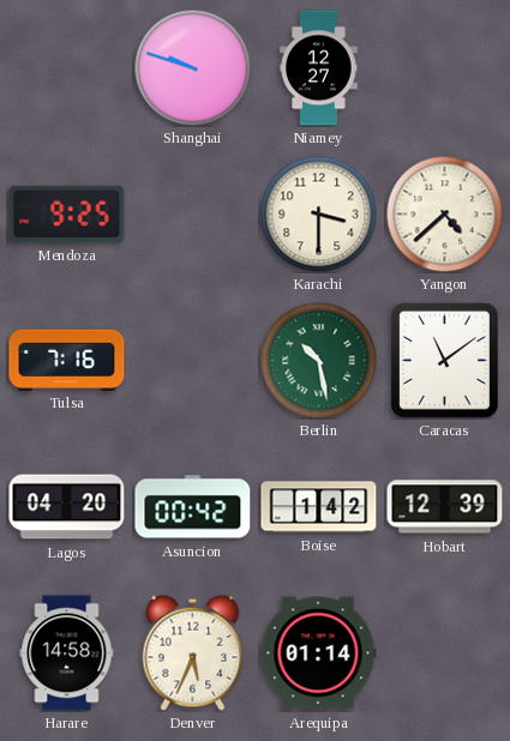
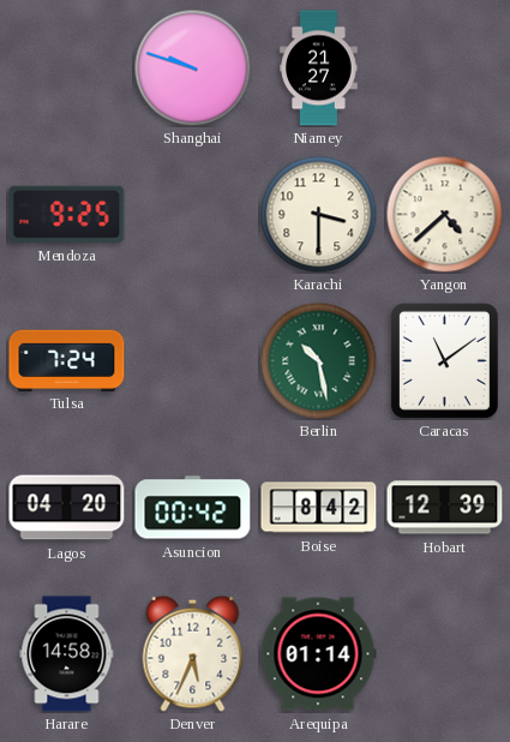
Niamey: 12:27 -> 21:27
Tulsa: 7:16 -> 7:24
Boise: 1:42 -> 8:42
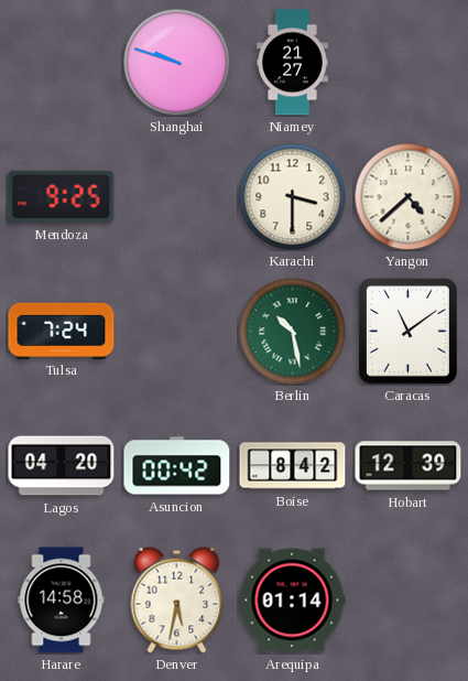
Denver: 5:34 -> 5:32
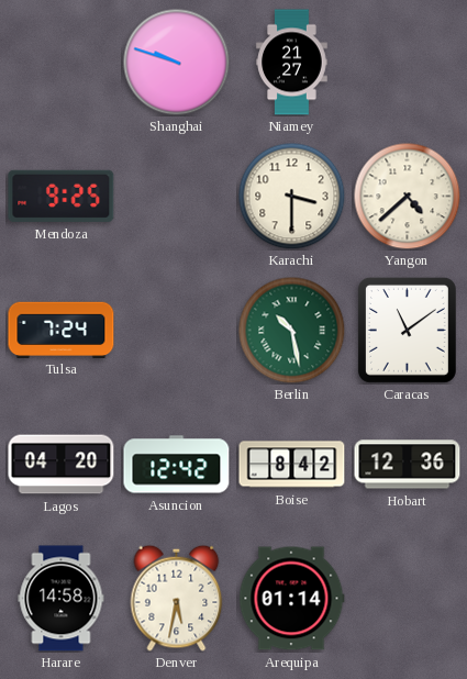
Asuncion: 00:42 -> 12:42
Hobart: 12:39 -> 12:36
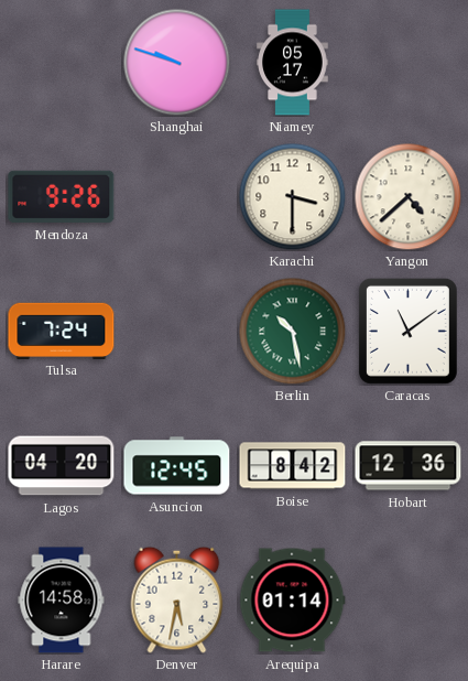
Niamey: 21:27 -> 05:17
Mendoza: 9:25 -> 9:26
Asuncion: 12:42 -> 12:45
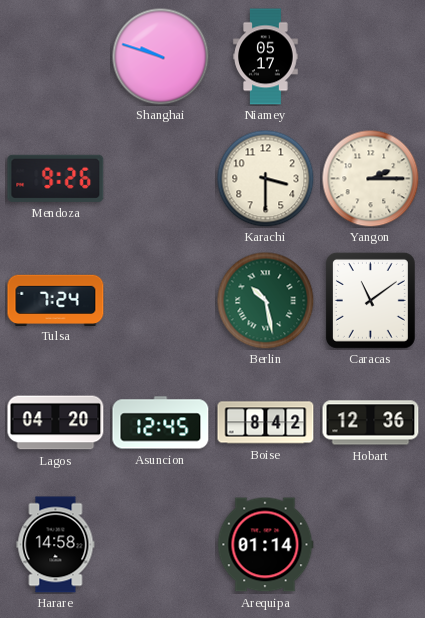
Yangon: 4:38 -> 2:15
Denver: 5:32 -> none
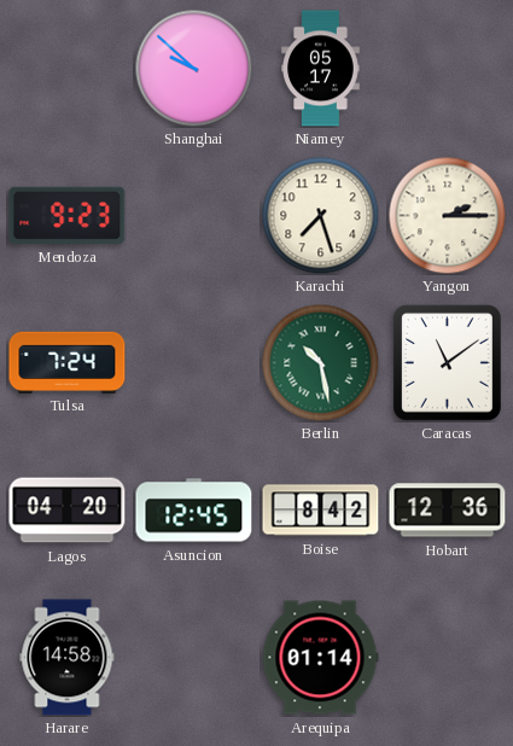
Shanghai: 9:48 -> 9:52
Mendoza: 9:26 -> 9:23
Karachi: 3:30 -> 7:27
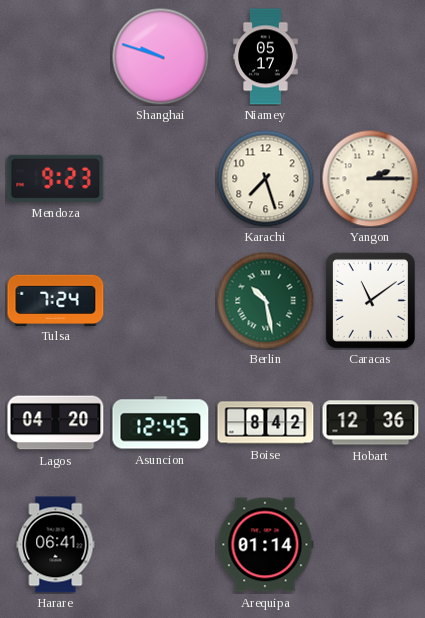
Shanghai: 9:52 -> 9:48
Harare: 14:58 -> 06:41
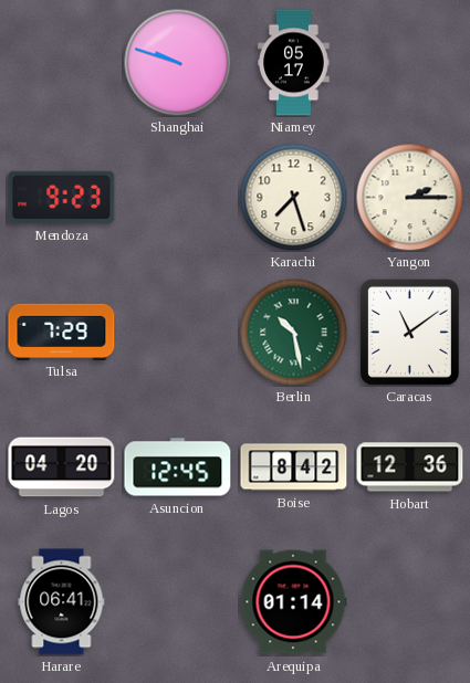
Tulsa: 7:24 -> 7:29
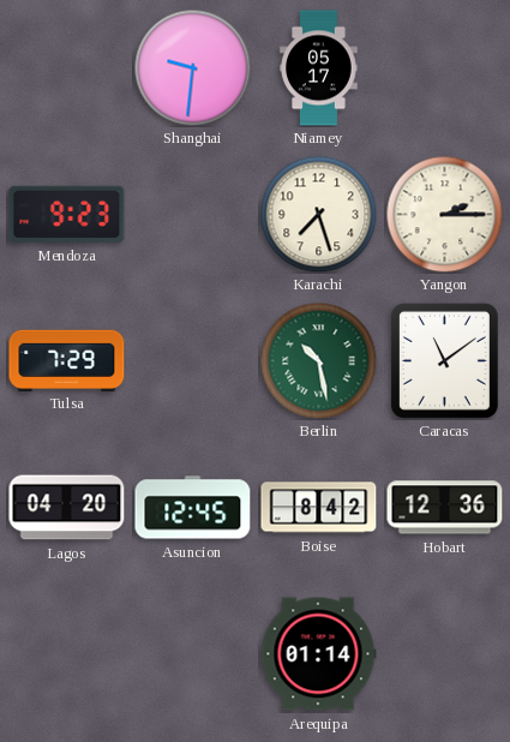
Shanghai: 9:48 -> 9:31
Harare: 06:41 -> none
